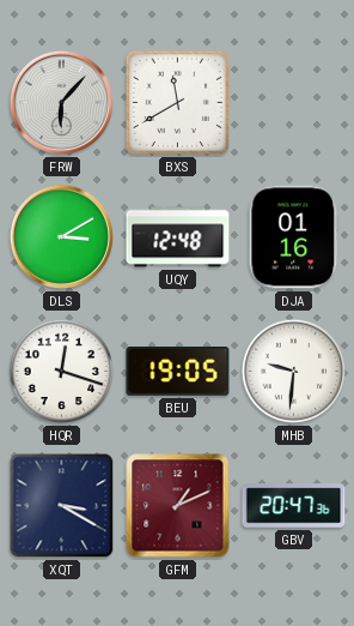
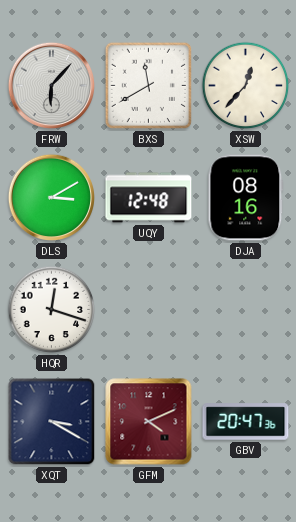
XSW: none -> 12:37
DJA: 01:16 -> 08:16
BEU: 19:05 -> none
MHB: 9:31 -> none
GFM: 1:11 -> 4:11
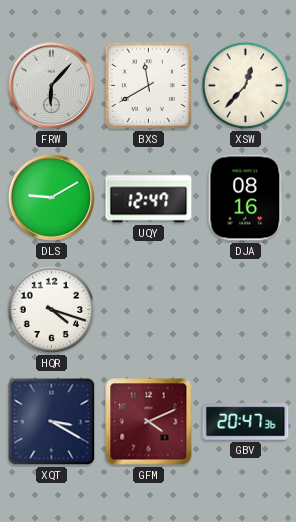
DLS: 3:10 -> 9:10
UQY: 12:48 -> 12:47
HQR: 12:18 -> 4:18
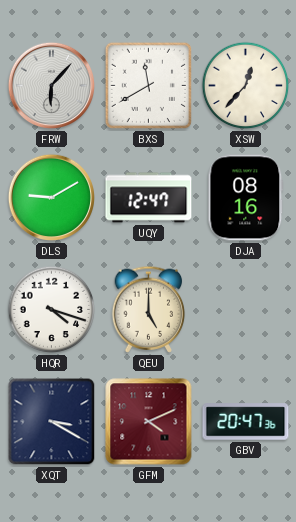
QEU: none -> 5:00
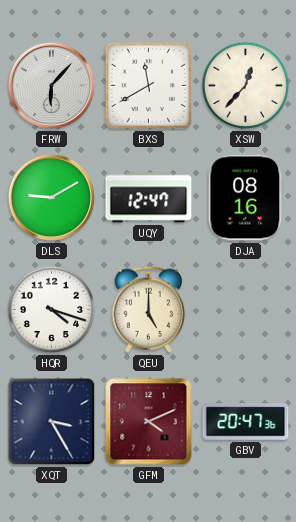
XQT: 3:20 -> 3:25
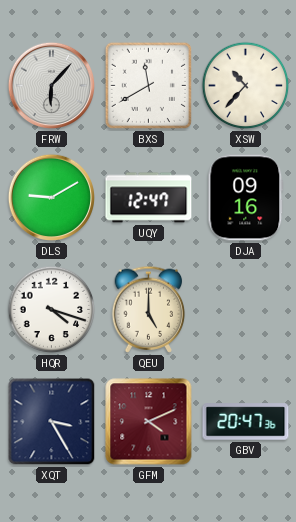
XSW: 12:37 -> 10:37
DJA: 08:16 -> 09:16
